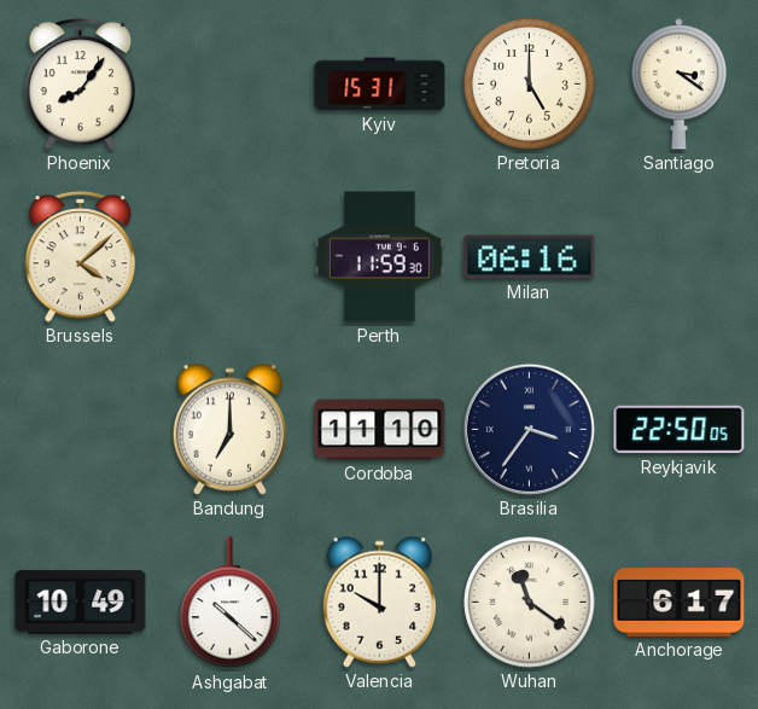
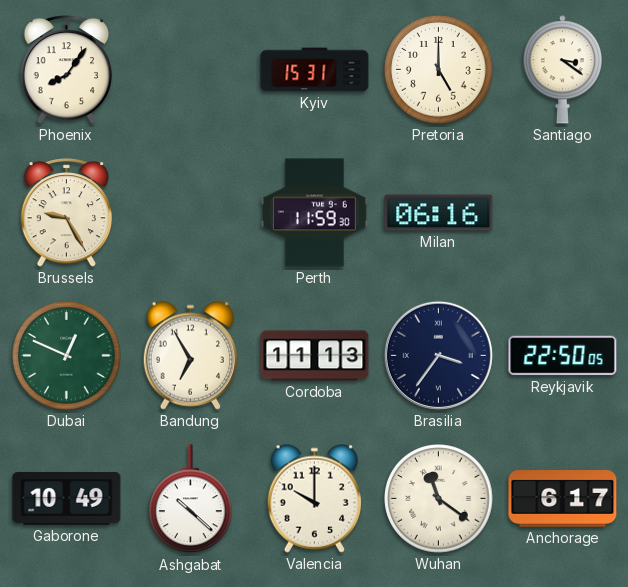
Brussels: 4:08 -> 9:25
Dubai: none -> 12:49
Bandung: 7:00 -> 6:55
Cordoba: 11:10 -> 11:13
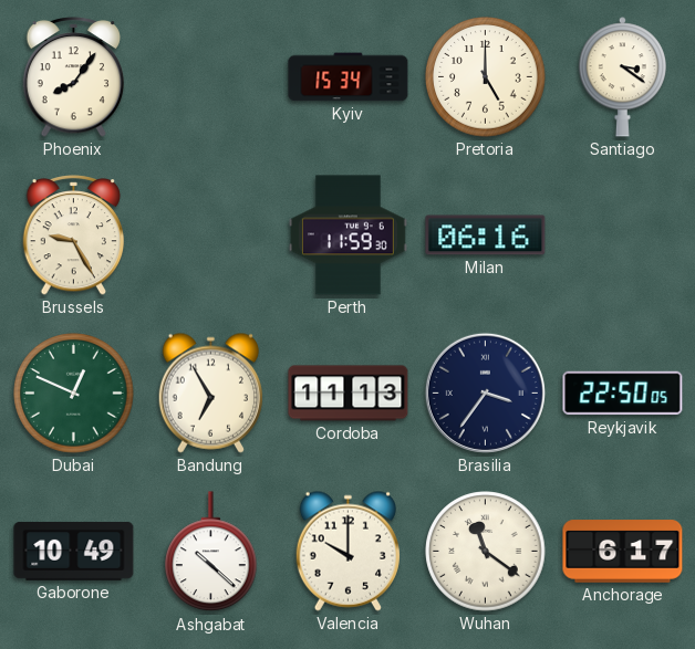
Kyiv: 15:31 -> 15:34
